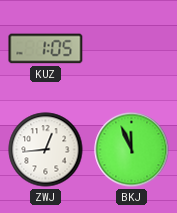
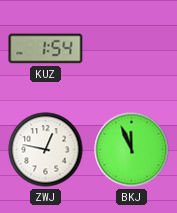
KUZ: 1:05 -> 1:54
ZWJ: 12:44 -> 12:47
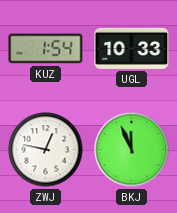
UGL: none -> 10:33
